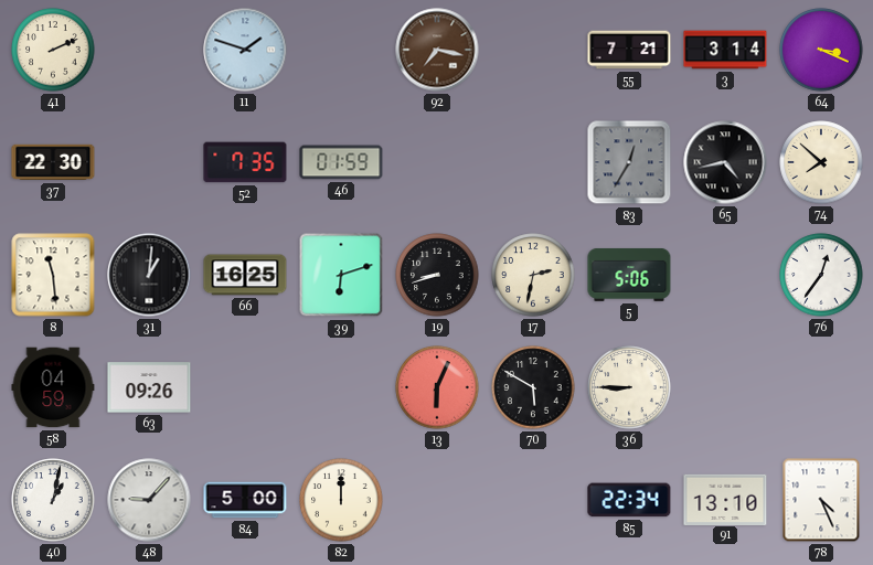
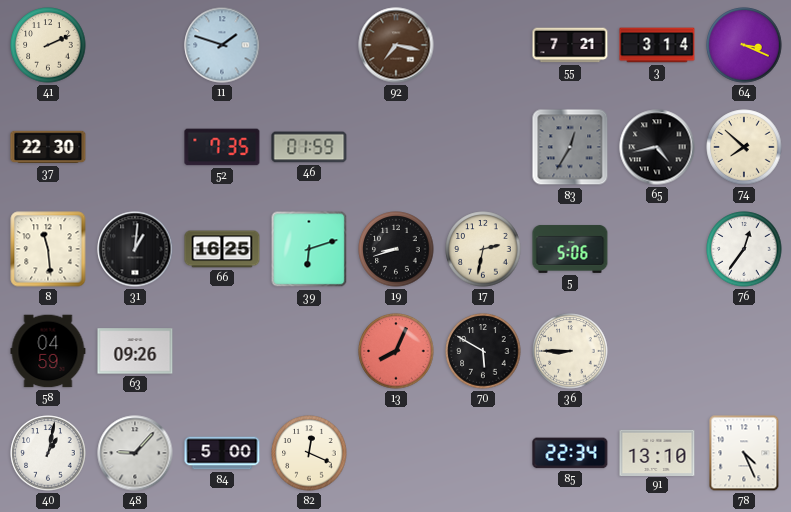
13: 6:04 -> 8:04
82: 12:00 -> 12:19
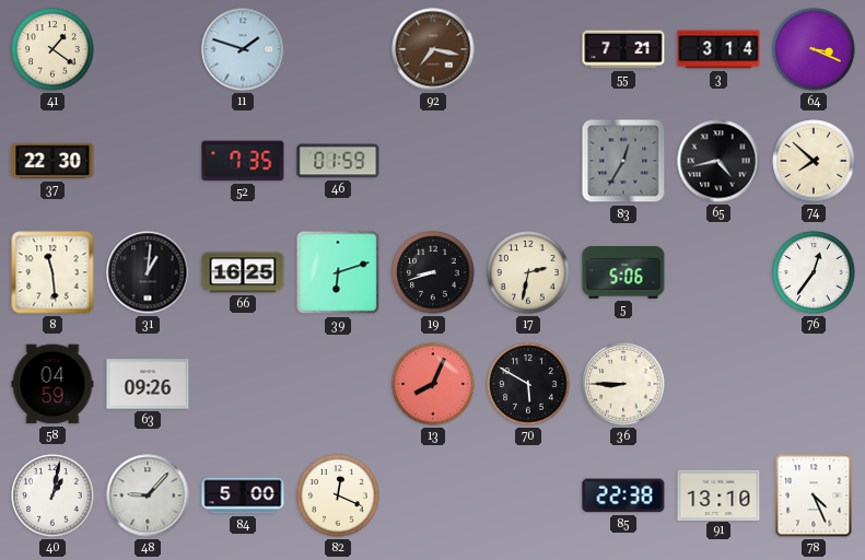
41: 2:11 -> 1:21
85: 22:34 -> 22:38
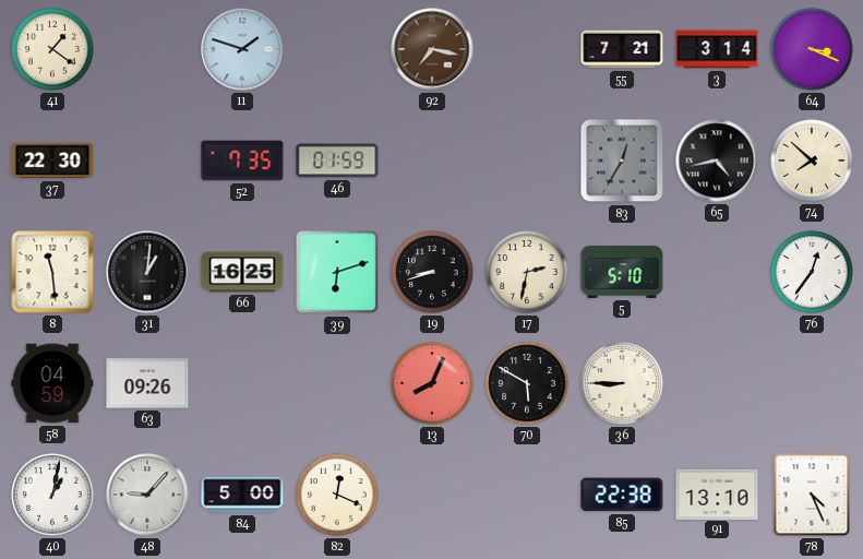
5: 5:06 -> 5:10
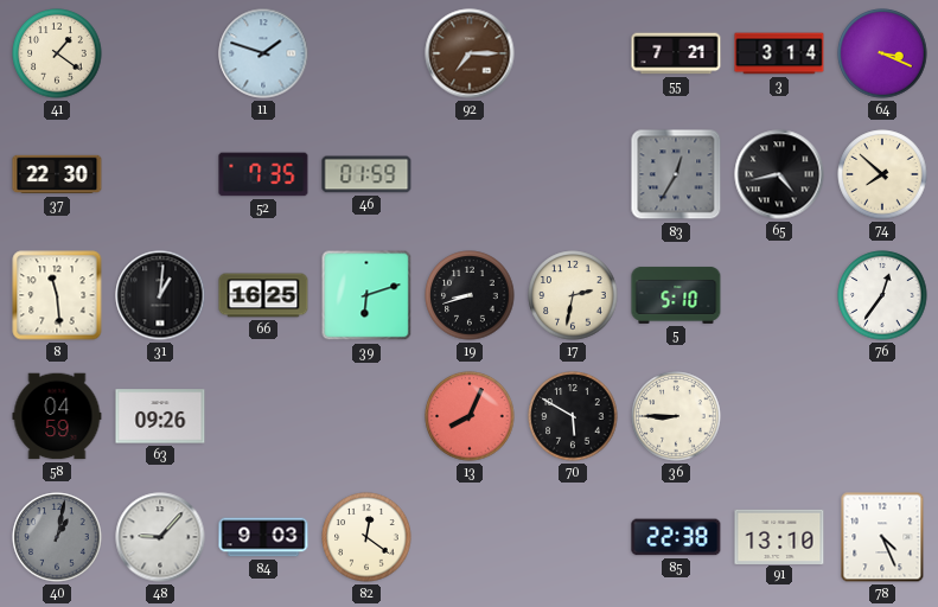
92: 7:17 -> 7:15
40 dial: white -> grey
84: 5:00 -> 9:03
82: 12:19 -> 12:21
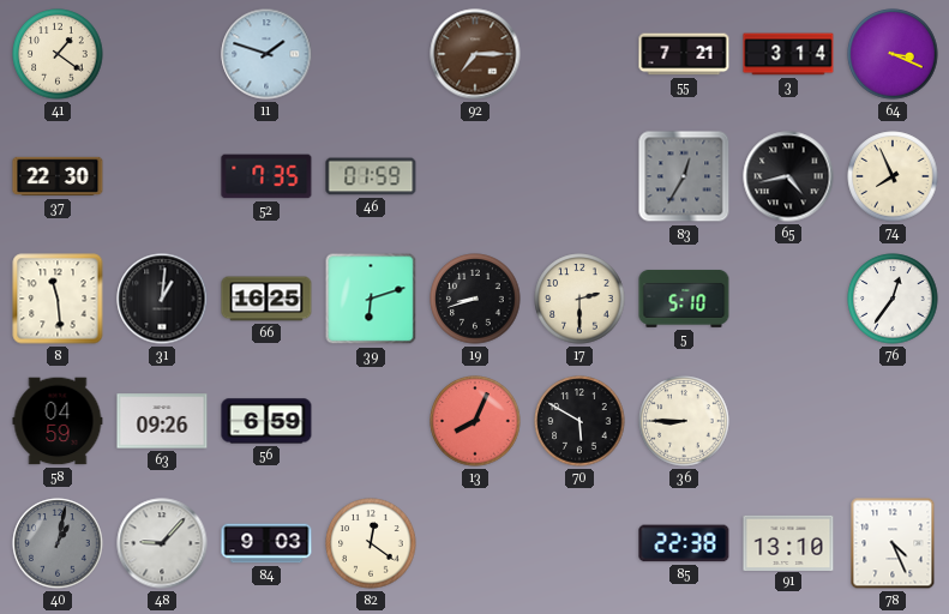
74: 7:52 -> 7:56
17: 2:32 -> 2:30
56: none -> 6:59
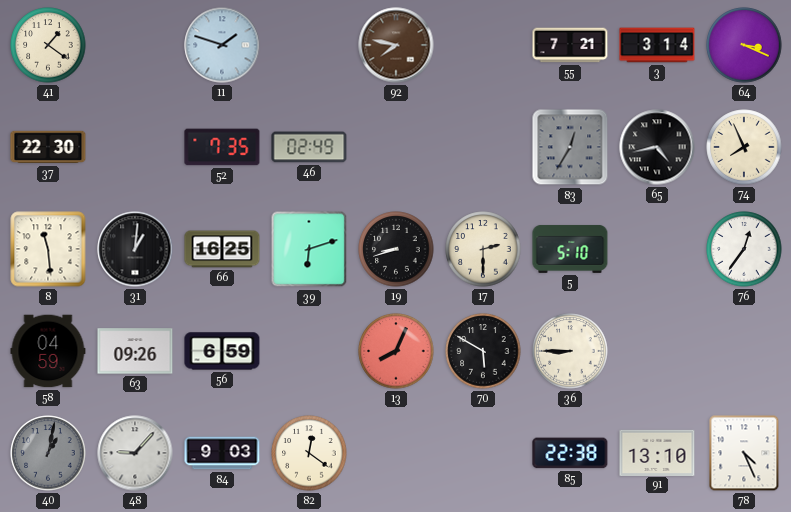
92: 7:15 -> 7:47
46: 01:59 -> 02:49
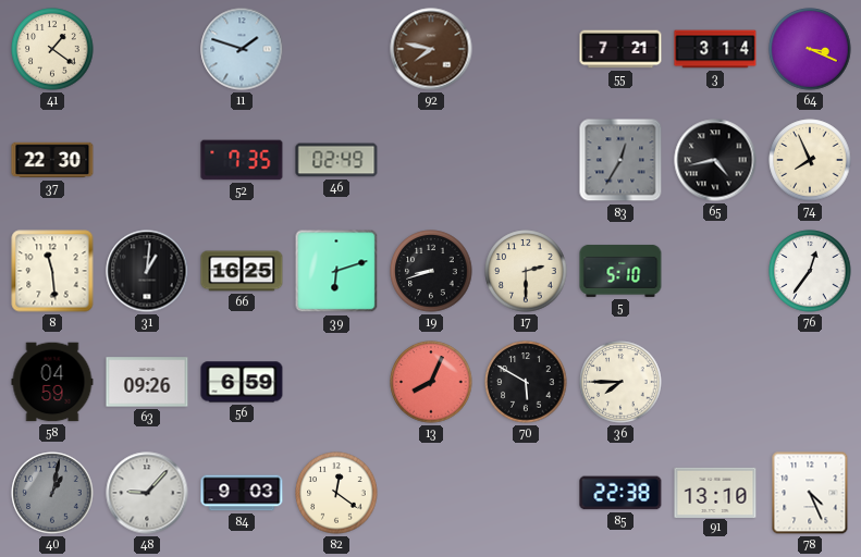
36: 8:45 -> 7:45
